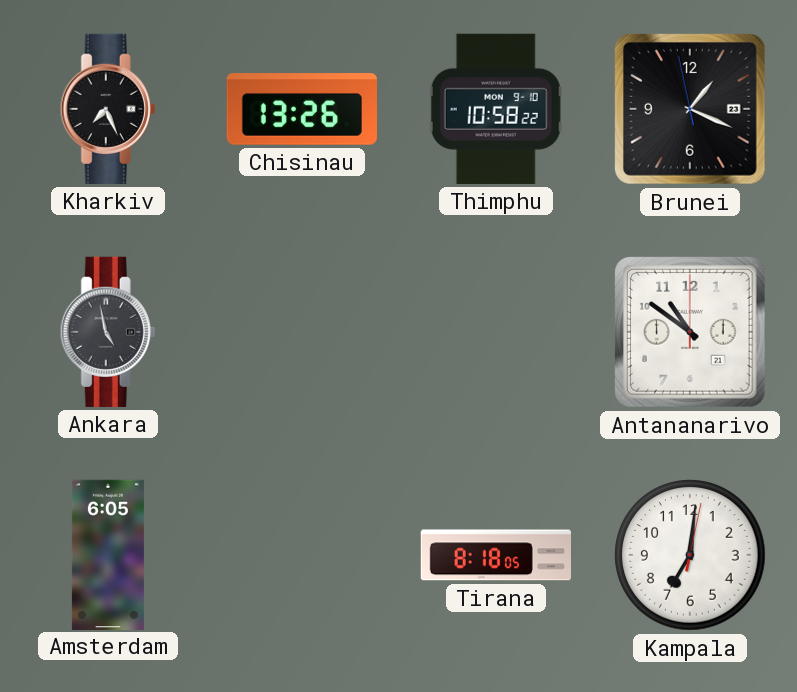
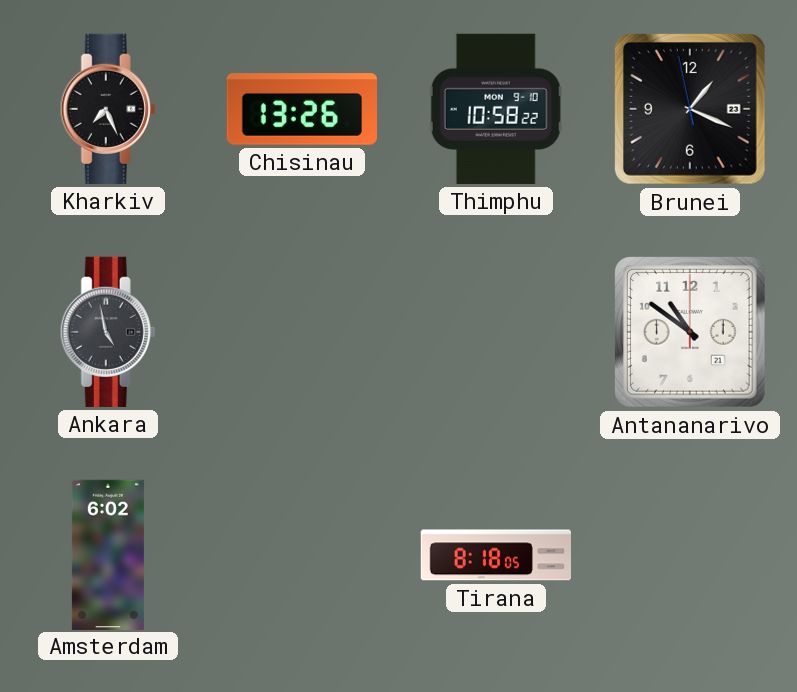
Amsterdam: 6:05 -> 6:02
Kampala: 7:01 -> none
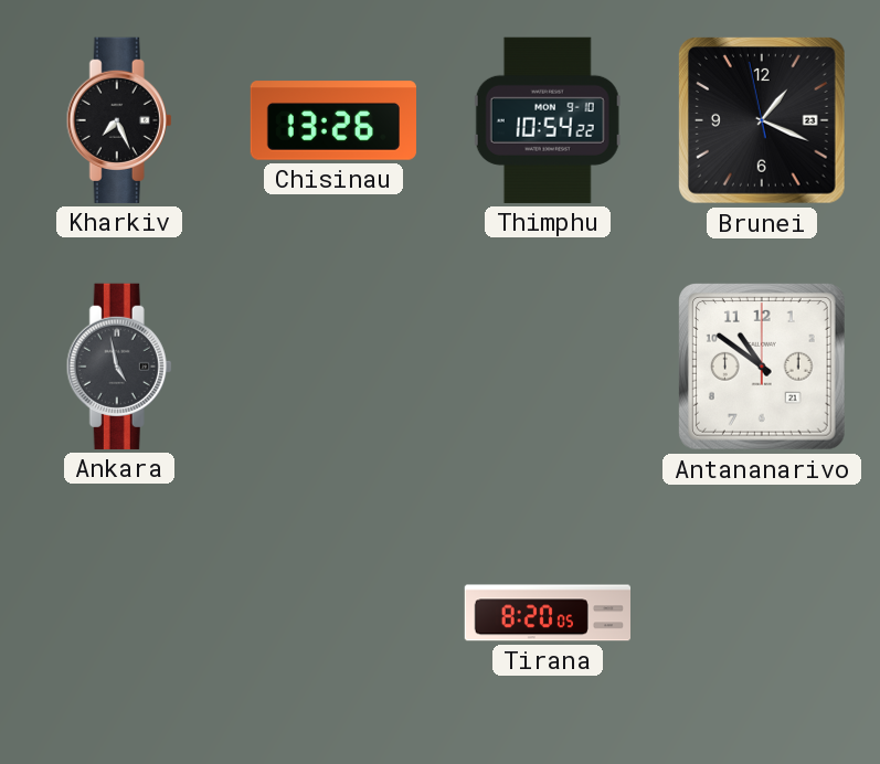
Thimphu: 10:58 -> 10:54
Amsterdam: 6:02 -> none
Tirana: 8:18 -> 8:20
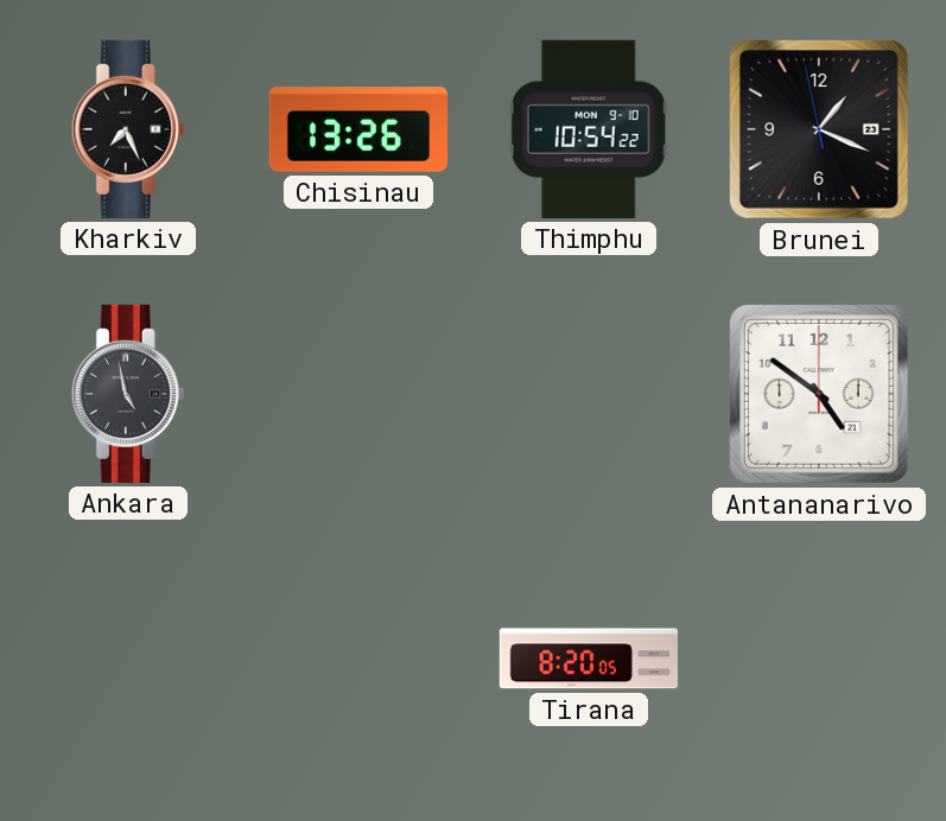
Antananarivo: 10:51 -> 4:51
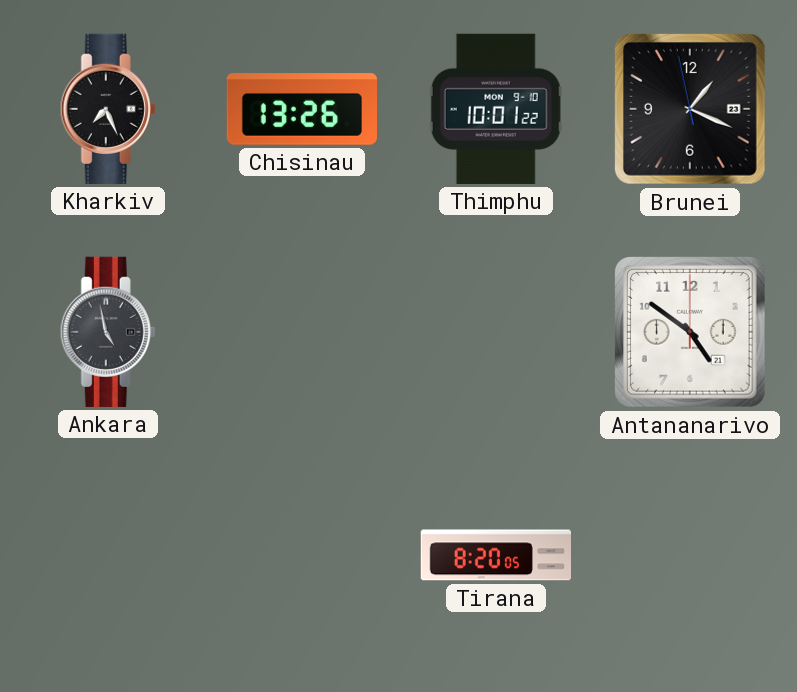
Thimphu: 10:54 -> 10:01
